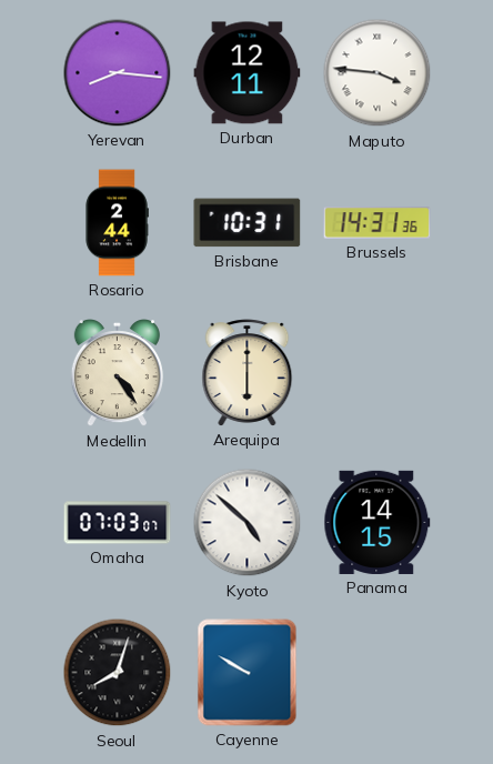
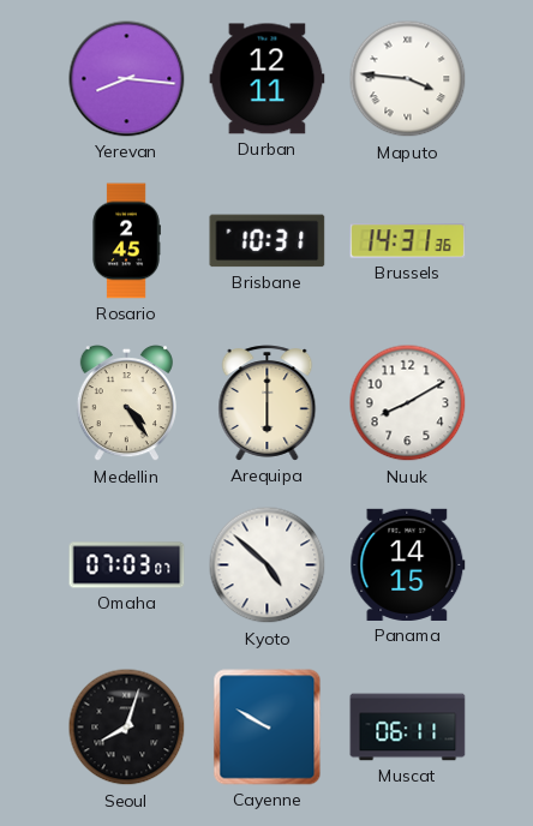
Rosario: 2:44 -> 2:45
Nuuk: none -> 8:10
Muscat: none -> 06:11
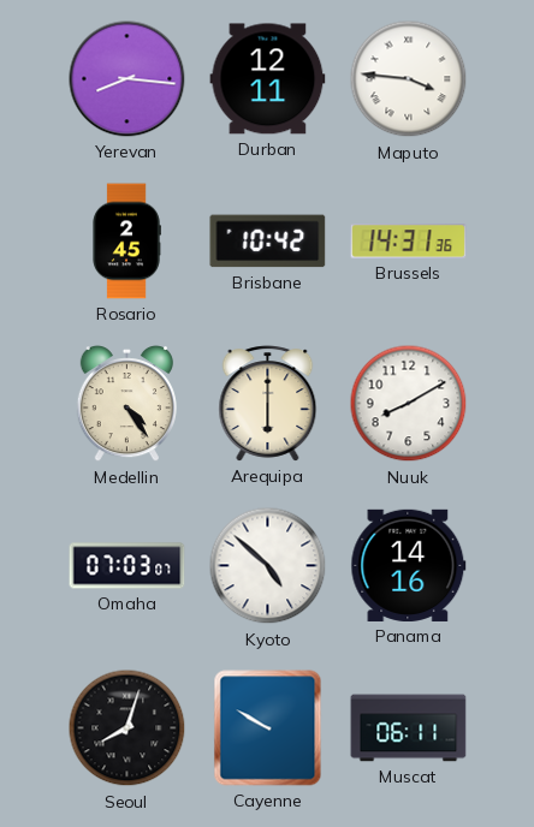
Brisbane: 10:31 -> 10:42
Panama: 14:15 -> 14:16
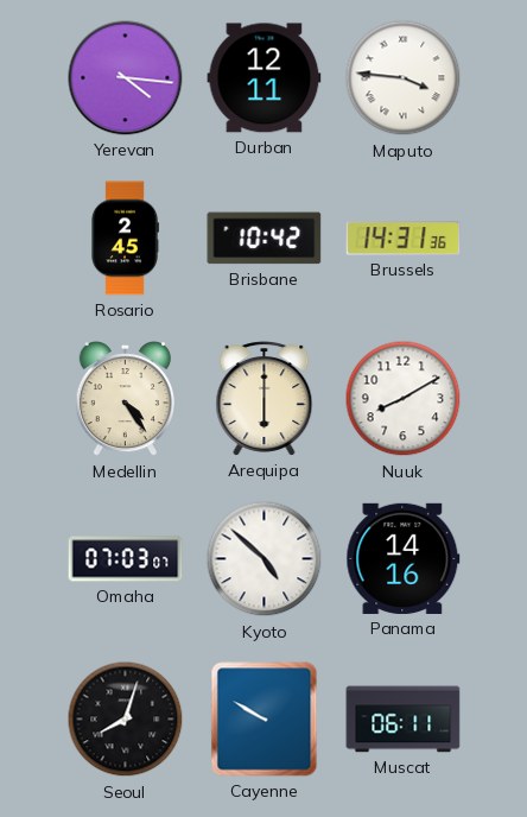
Yerevan: 8:16 -> 4:16
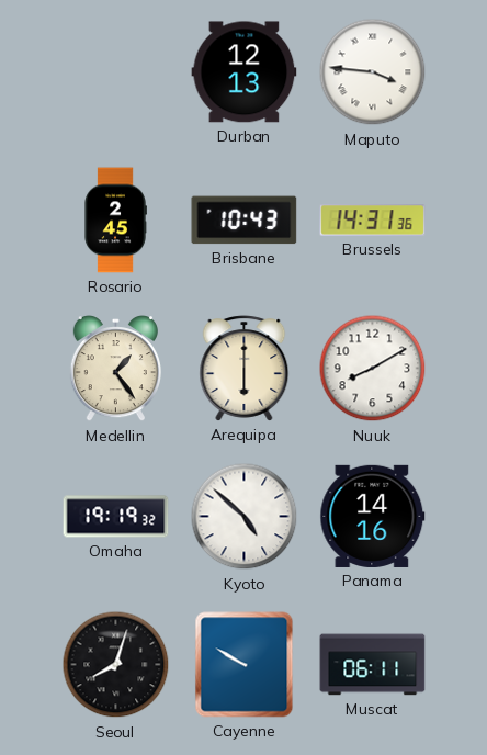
Yerevan: 4:16 -> none
Durban: 12:11 -> 12:13
Brisbane: 10:42 -> 10:43
Medellin: 4:24 -> 1:24
Omaha: 07:03 -> 19:19
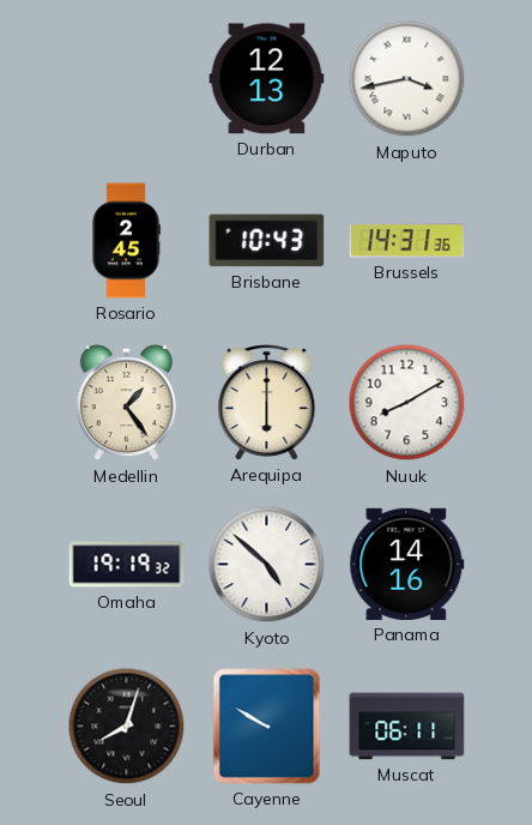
Maputo: 3:46 -> 3:43
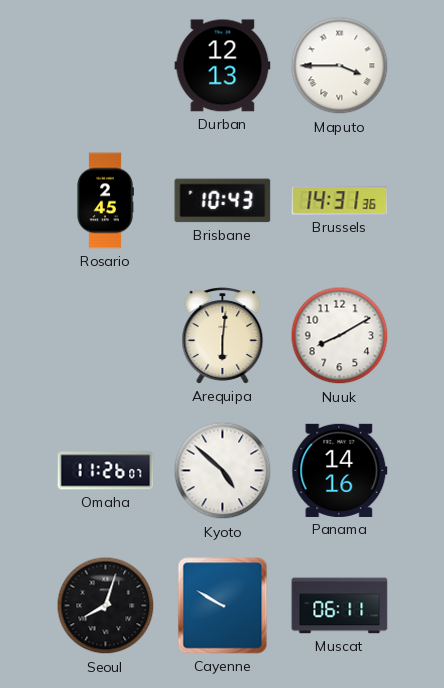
Maputo: 3:43 -> 3:45
Medellin: 1:24 -> none
Arequipa: 6:00 -> 6:01
Omaha: 19:19 -> 11:26
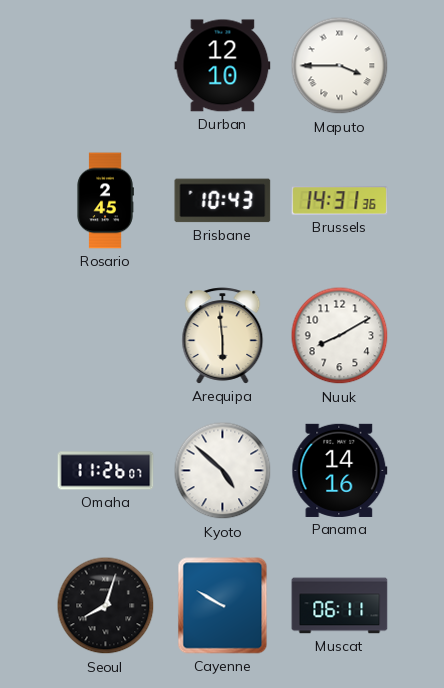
Durban: 12:13 -> 12:10
Arequipa: 6:01 -> 5:59
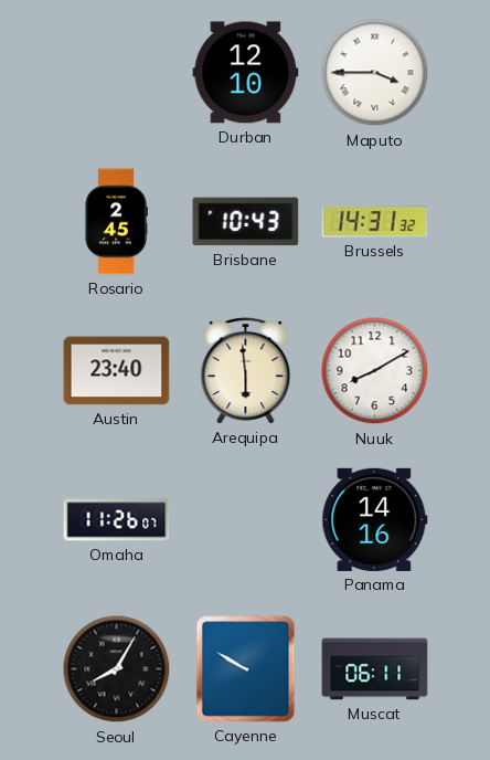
Brussels: 14:31:36 -> 14:31:32
Austin: none -> 23:40
Kyoto: 4:52 -> none
Seoul: 8:03 -> 8:05
